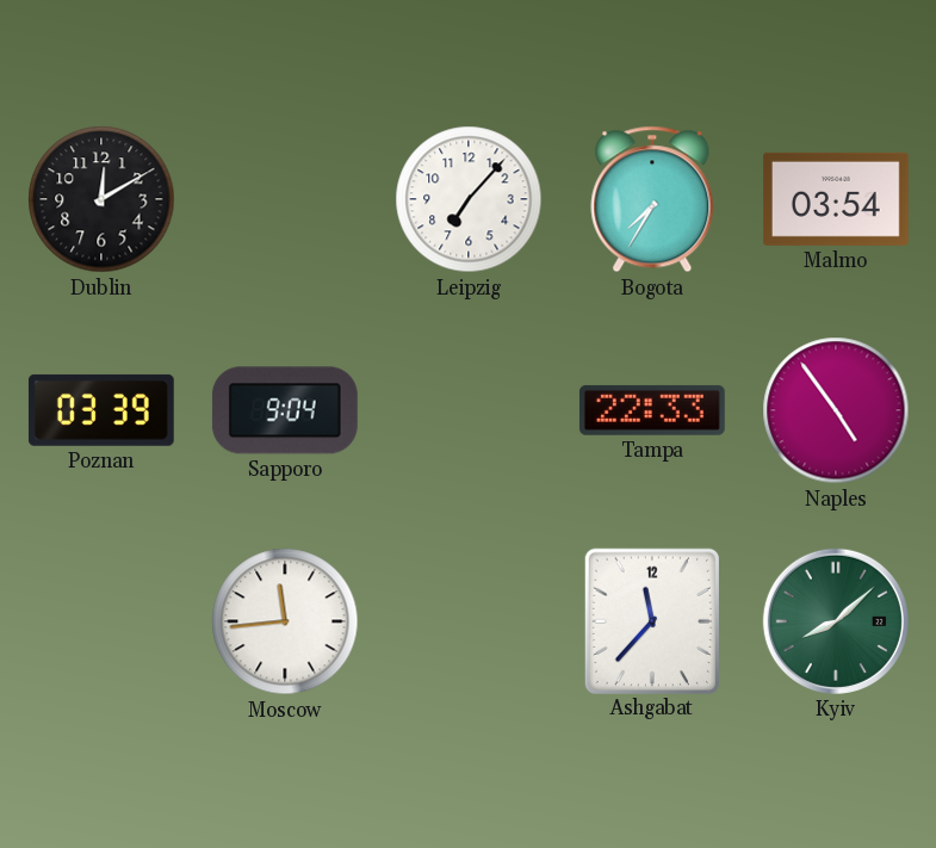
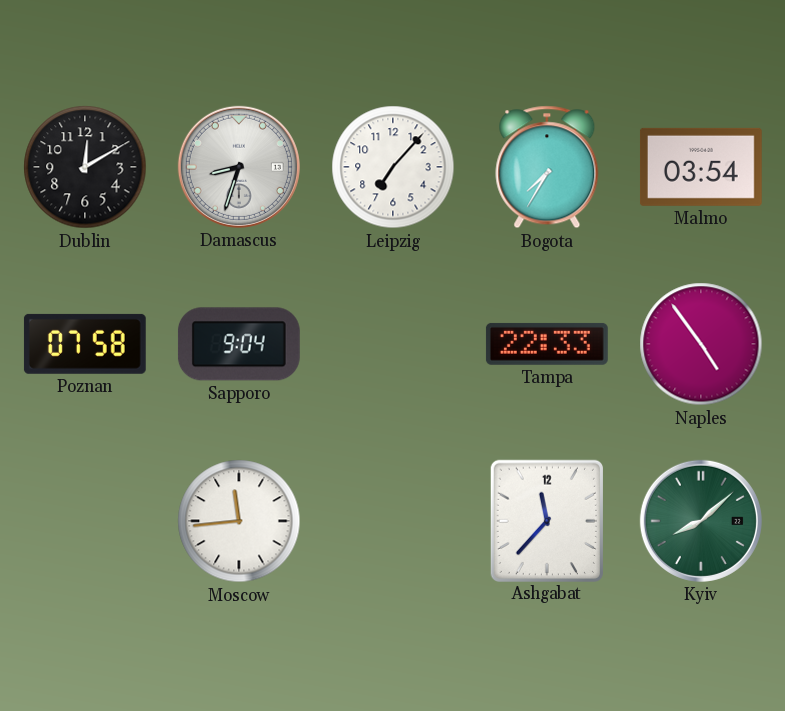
Damascus: none -> 8:33
Poznan: 03:39 -> 07:58
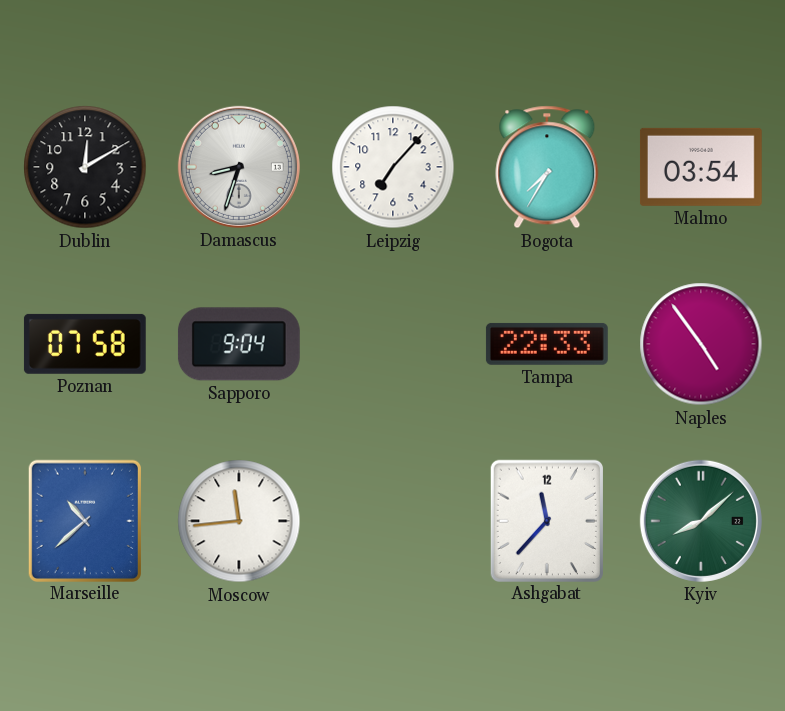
Marseille: none -> 10:38
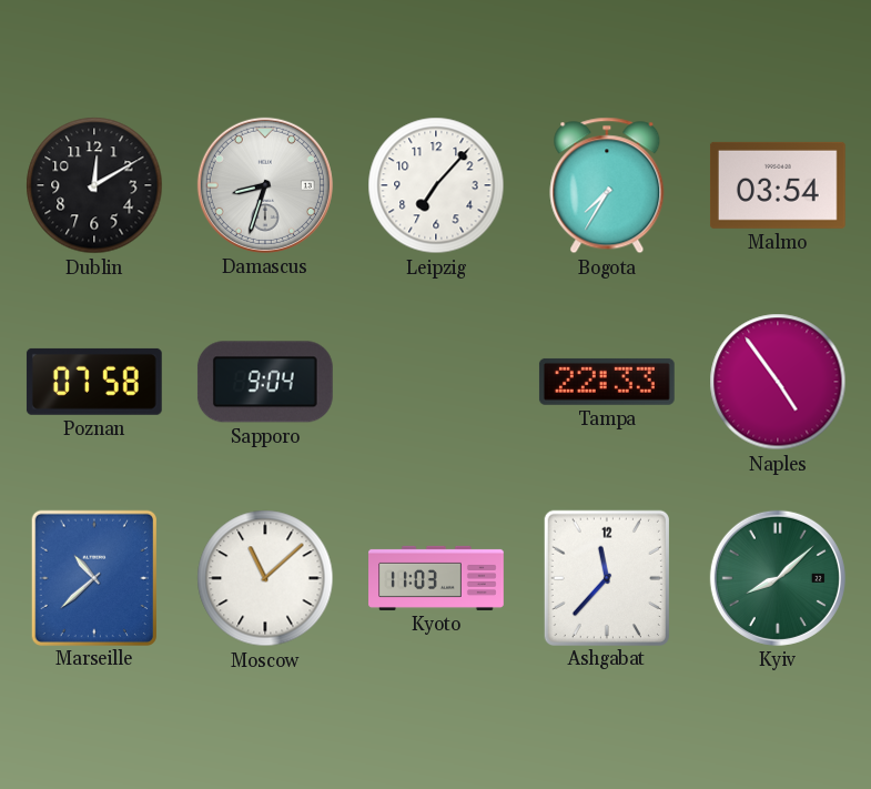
Moscow: 11:44 -> 11:08
Kyoto: none -> 11:03
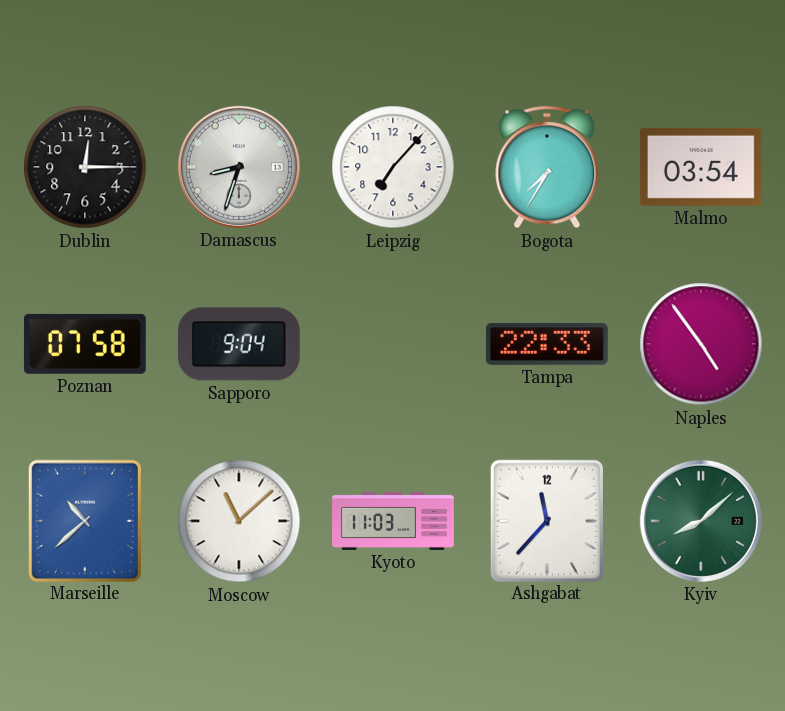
Dublin: 12:10 -> 12:15
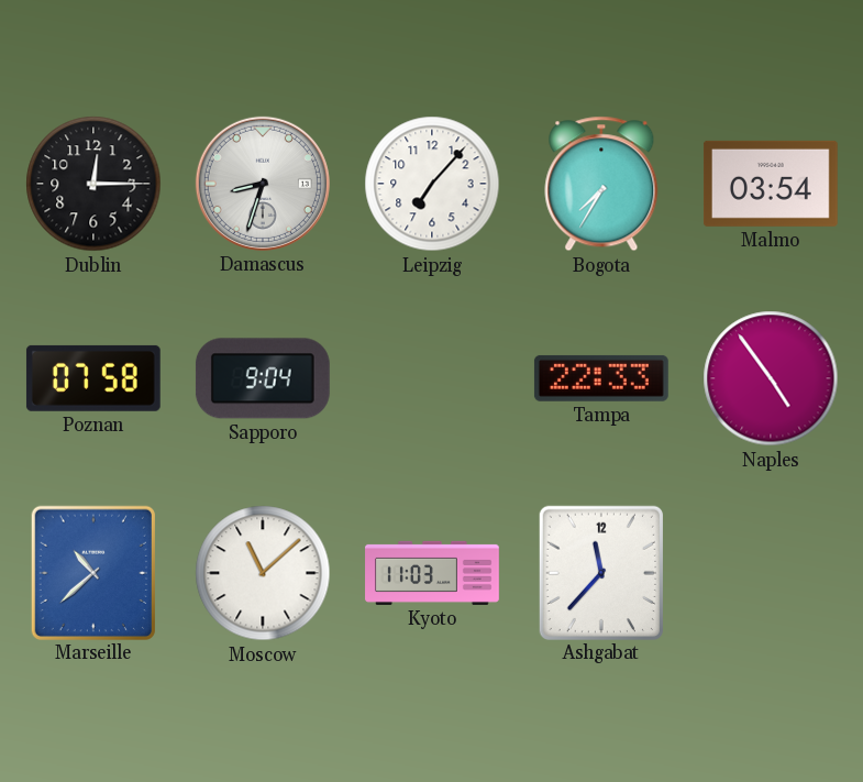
Kyiv: 8:08 -> none
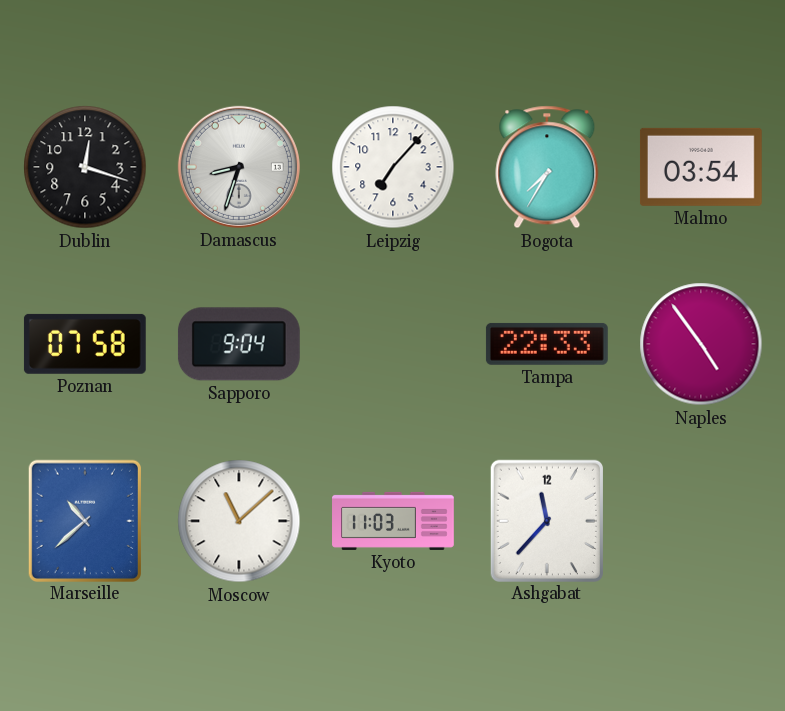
Dublin: 12:15 -> 12:18
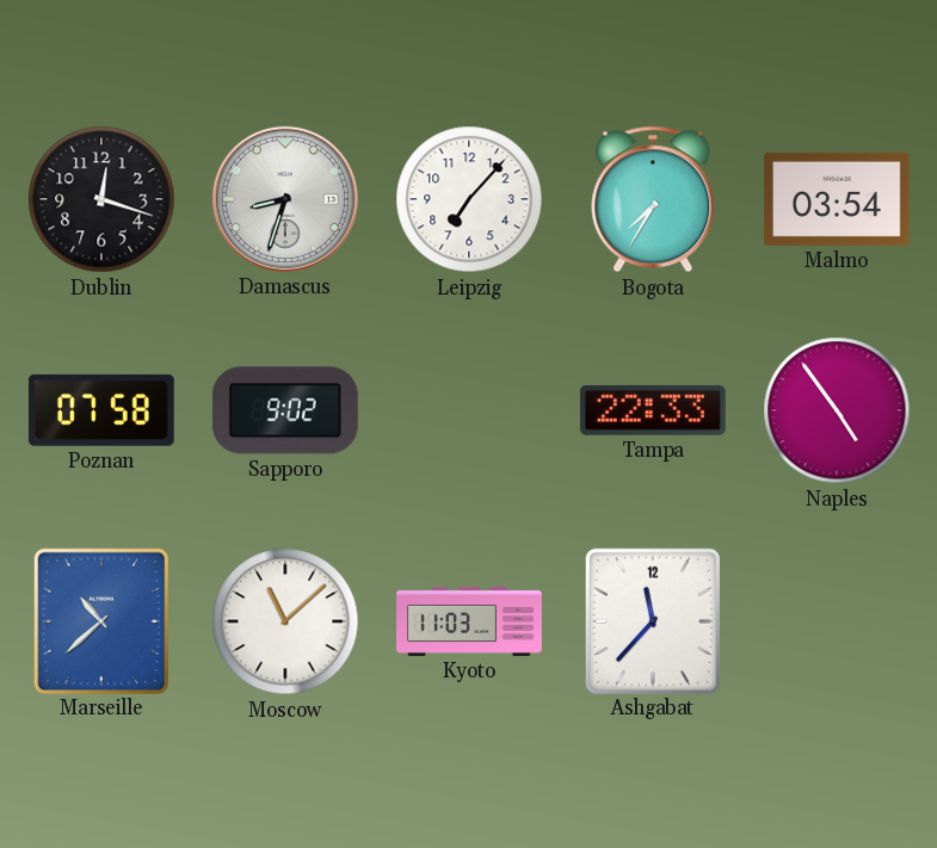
Sapporo: 9:04 -> 9:02
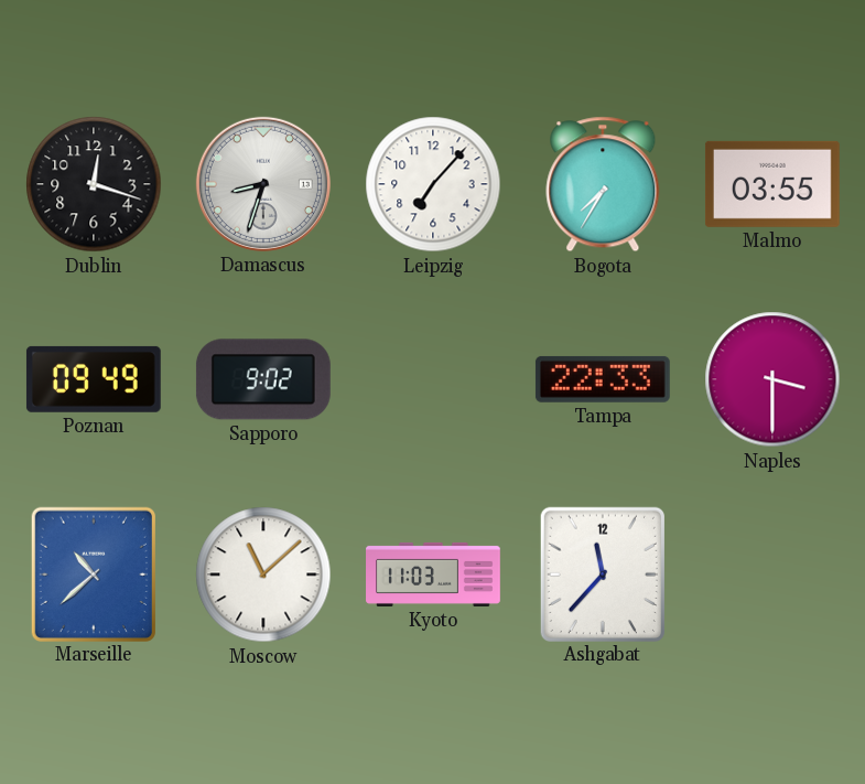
Malmo: 03:54 -> 03:55
Poznan: 07:58 -> 09:49
Naples: 4:54 -> 3:30
